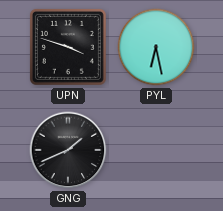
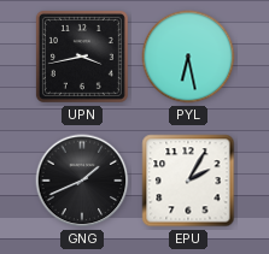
UPN: 3:48 -> 3:43
EPU: none -> 2:05
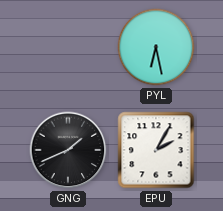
UPN: 3:43 -> none
